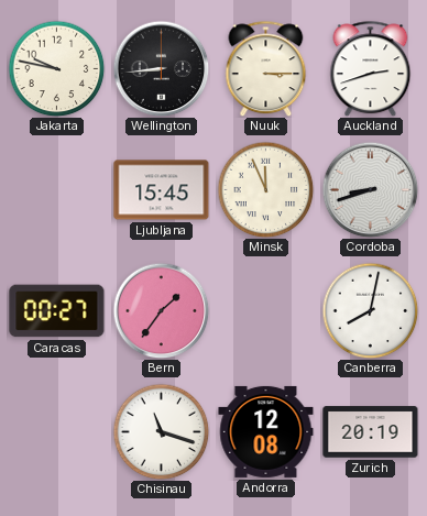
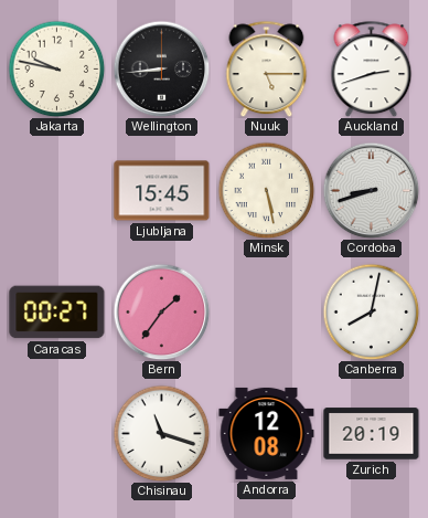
Nuuk: 3:15 -> 5:15
Minsk: 11:56 -> 5:28
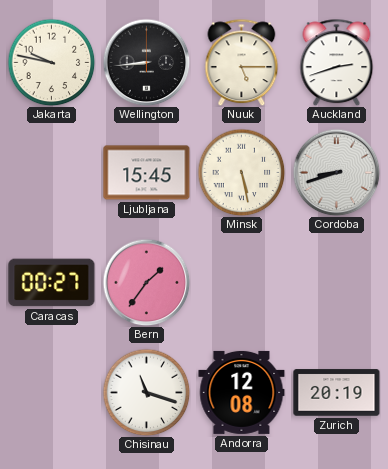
Canberra: 8:02 -> none
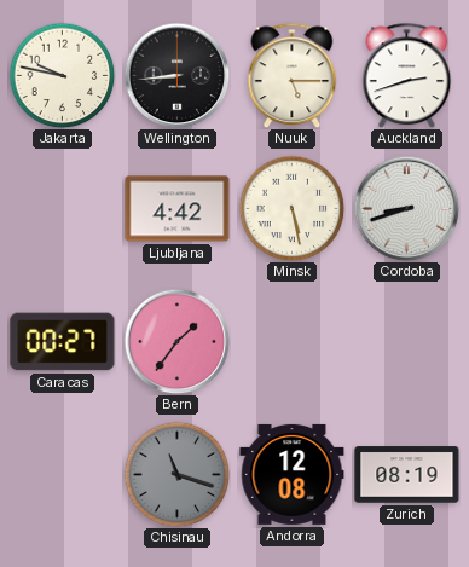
Ljubljana: 15:45 -> 4:42
Chisinau dial: white -> grey
Zurich: 20:19 -> 08:19
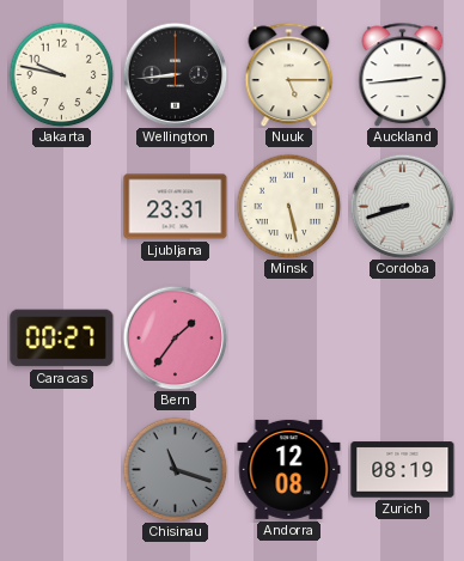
Auckland: 2:42 -> 2:44
Ljubljana: 4:42 -> 23:31
